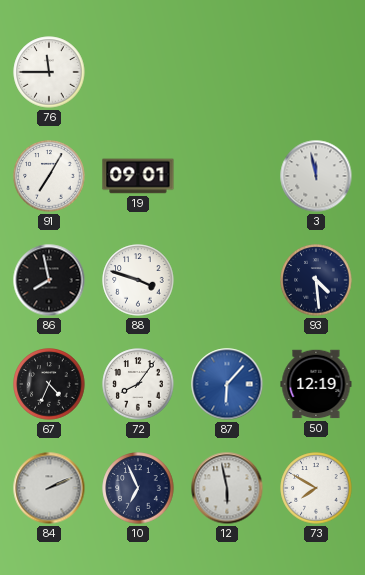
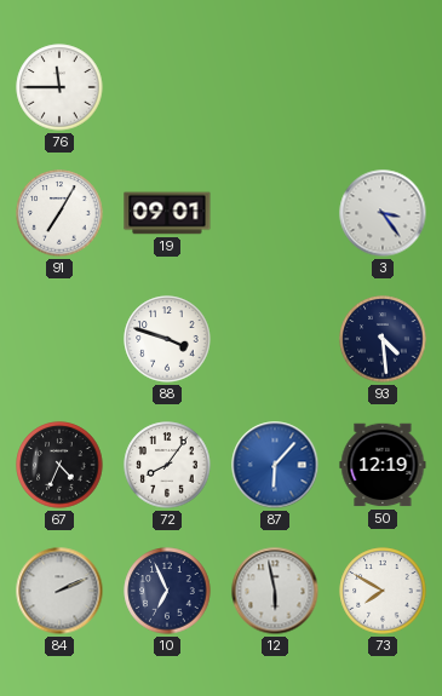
3: 11:58 -> 3:24
86: 7:58 -> none
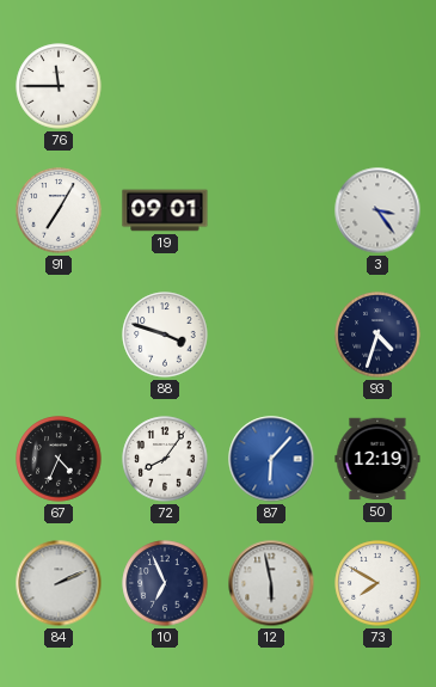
93: 4:29 -> 4:33
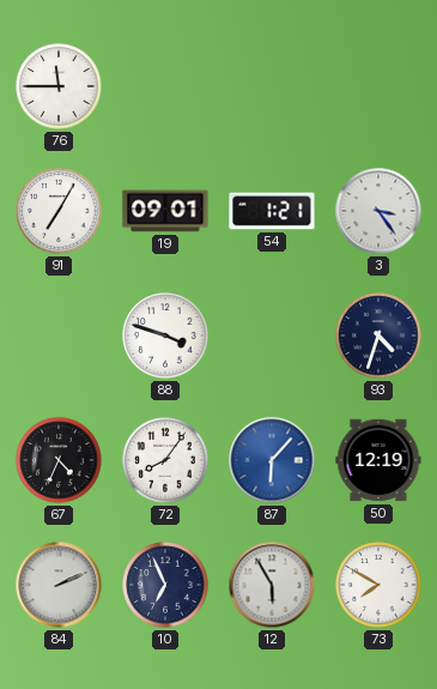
54: none -> 1:21
12: 5:58 -> 5:55
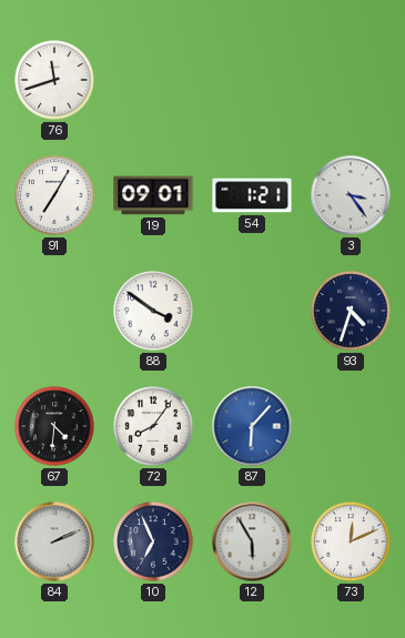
76: 11:45 -> 11:42
88: 3:48 -> 3:51
67: 4:34 -> 4:31
50: 12:19 -> none
73: 7:50 -> 12:11
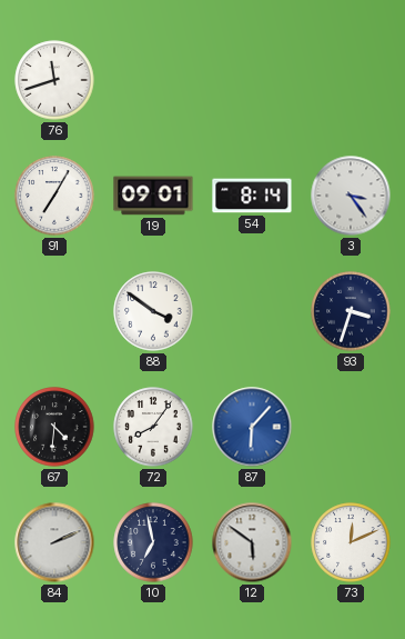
54: 1:21 -> 8:14
93: 4:33 -> 3:33
10: 6:56 -> 6:58
12: 5:55 -> 5:51
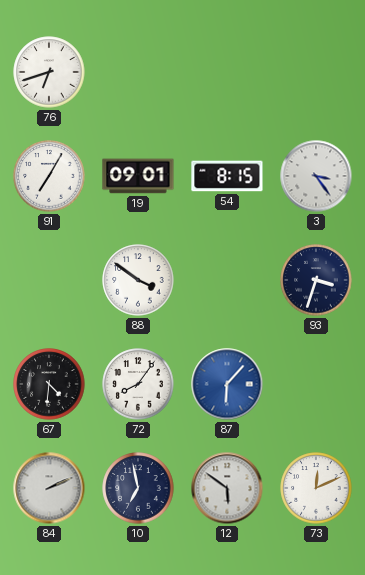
76: 11:42 -> 6:42
54: 8:14 -> 8:15
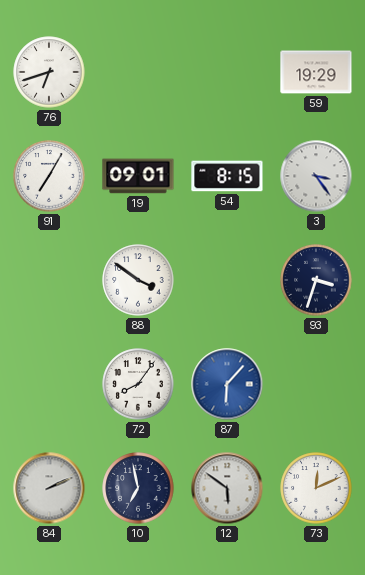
59: none -> 19:29
67: 4:31 -> none
